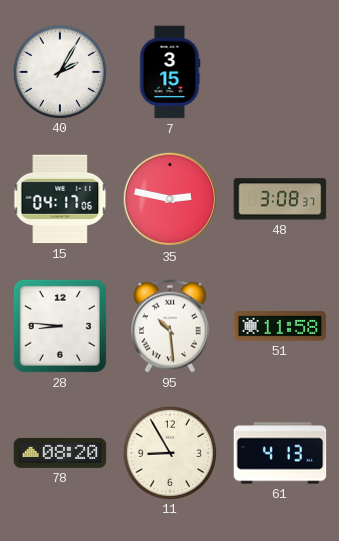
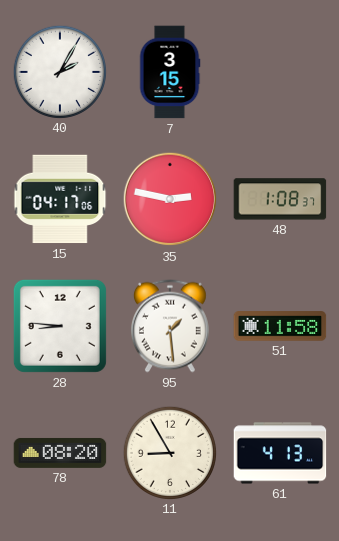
48: 3:08 -> 1:08
95: 10:29 -> 1:29
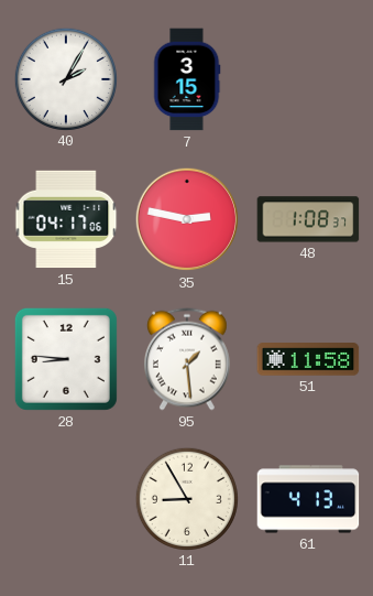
78: 08:20 -> none
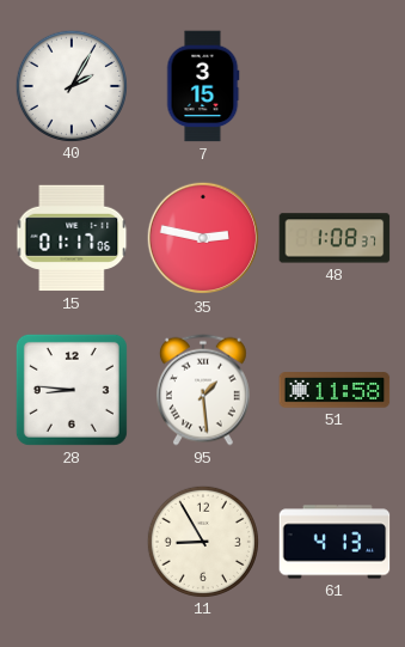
15: 04:17 -> 01:17
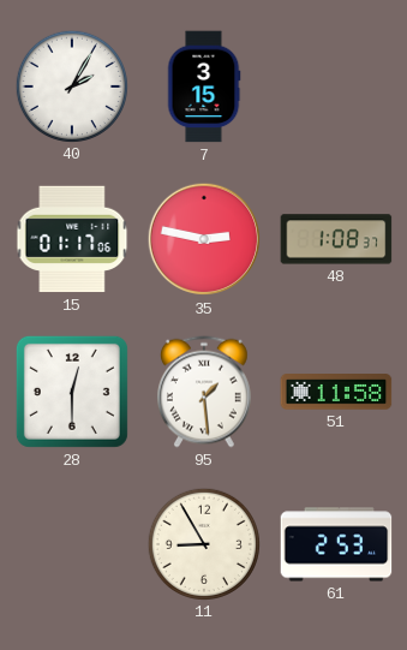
28: 8:46 -> 12:30
61: 4:13 -> 2:53
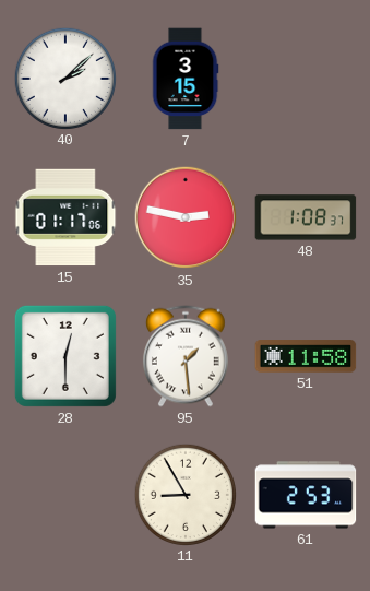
40: 2:05 -> 2:08
